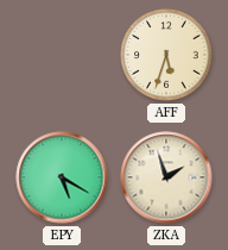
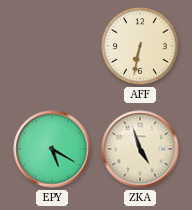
AFF: 5:33 -> 6:32
ZKA: 1:57 -> 4:57
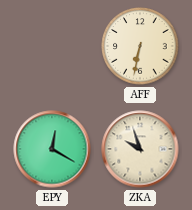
EPY: 5:20 -> 12:20
ZKA: 4:57 -> 9:57
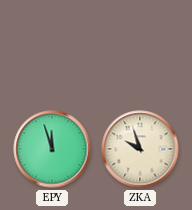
AFF: 6:32 -> none
EPY: 12:20 -> 11:57
